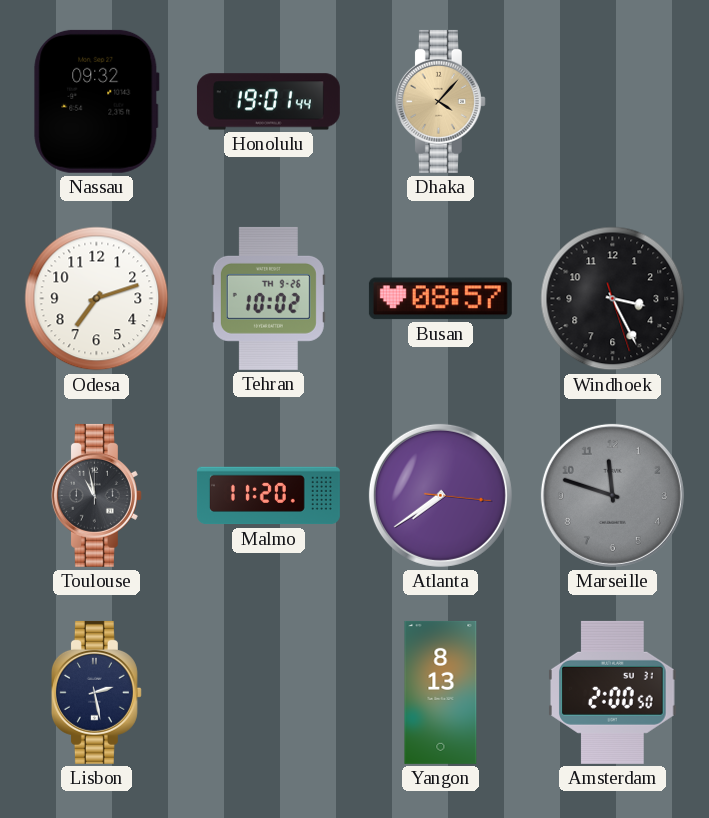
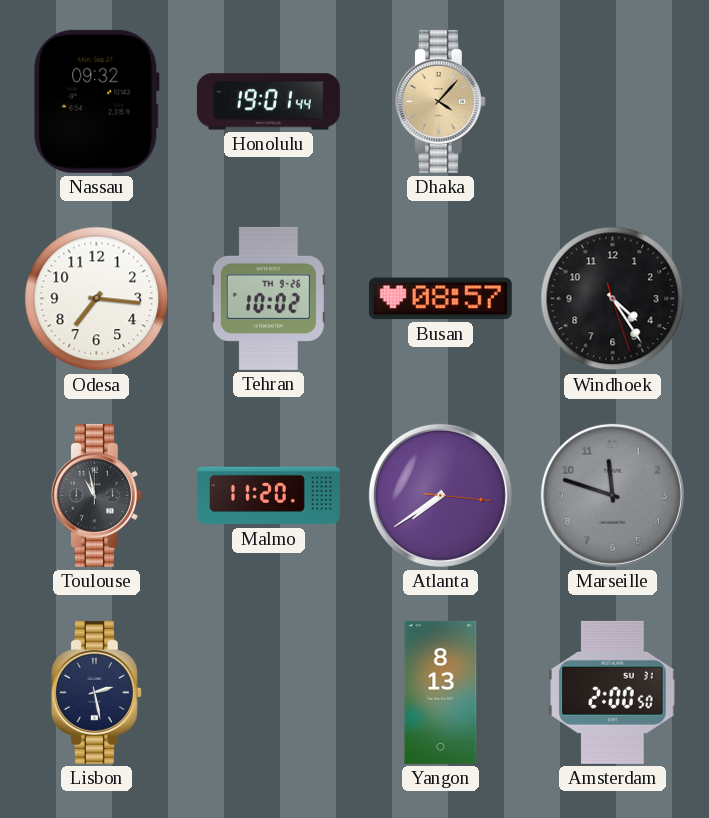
Odesa: 7:12 -> 7:16
Windhoek: 3:25 -> 4:24
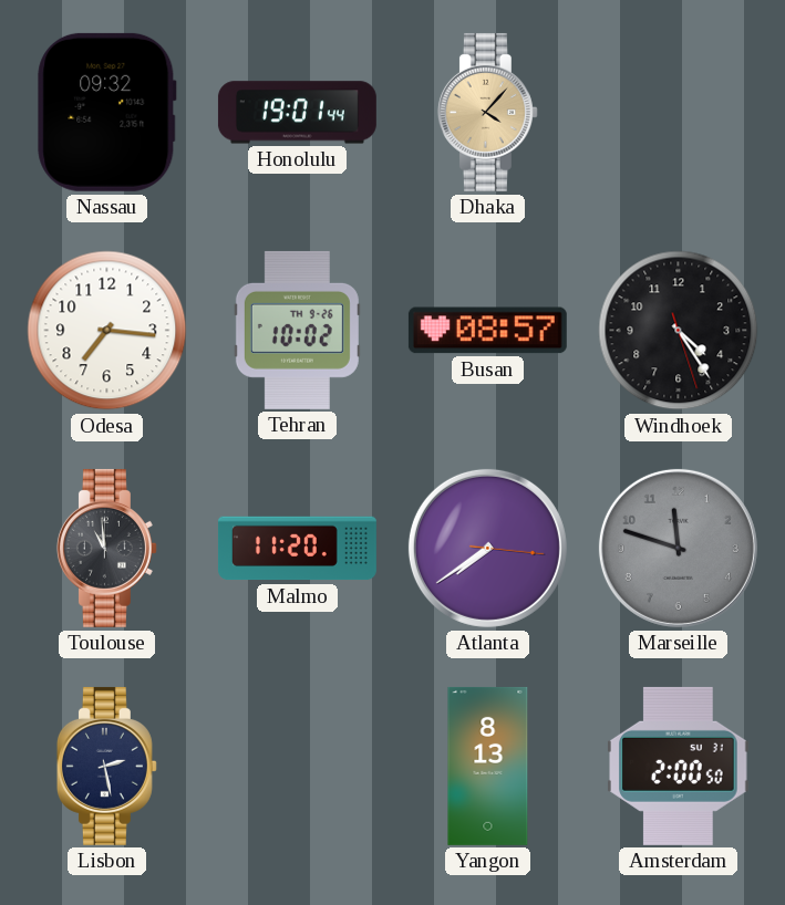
Toulouse: 10:58 -> 10:59
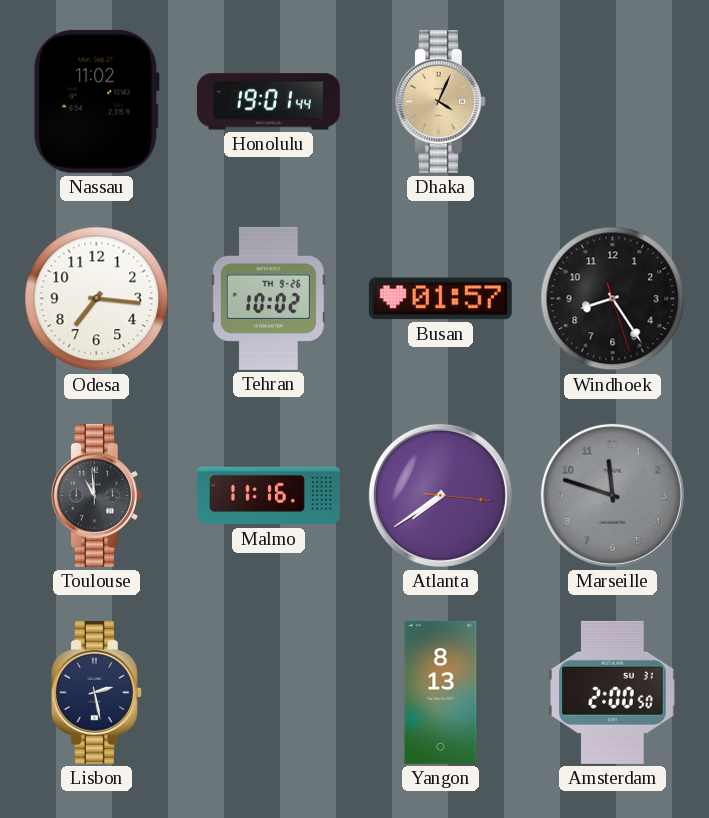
Nassau: 09:32 -> 11:02
Dhaka: 4:07 -> 4:04
Busan: 08:57 -> 01:57
Windhoek: 4:24 -> 8:24
Malmo: 11:20 -> 11:16
